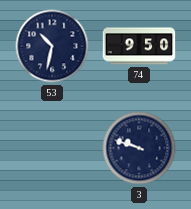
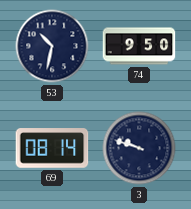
69: none -> 08:14
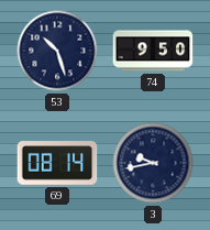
53: 10:32 -> 10:27
3: 9:48 -> 9:43
